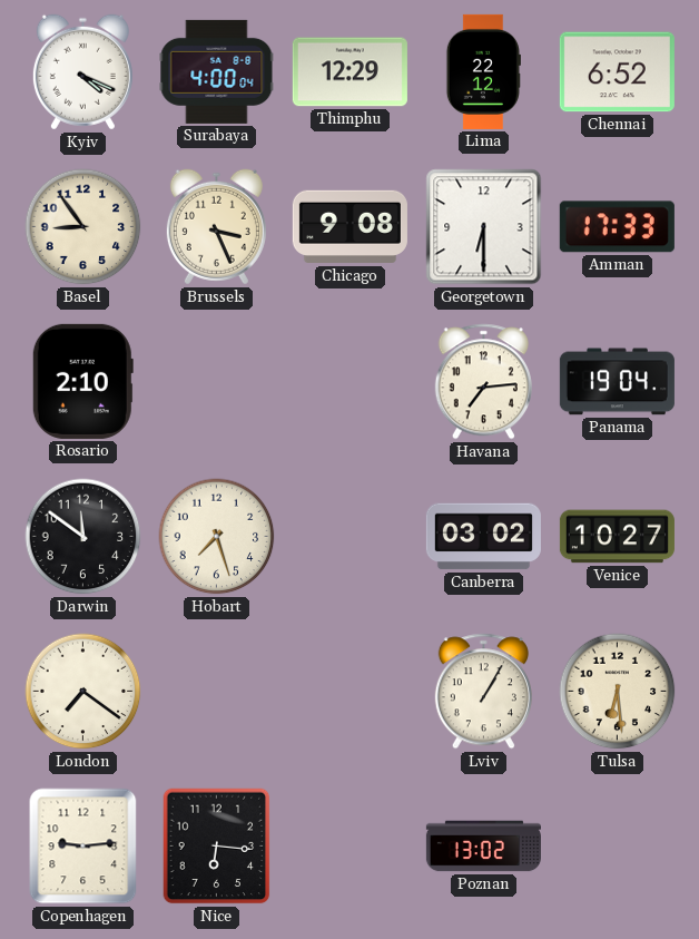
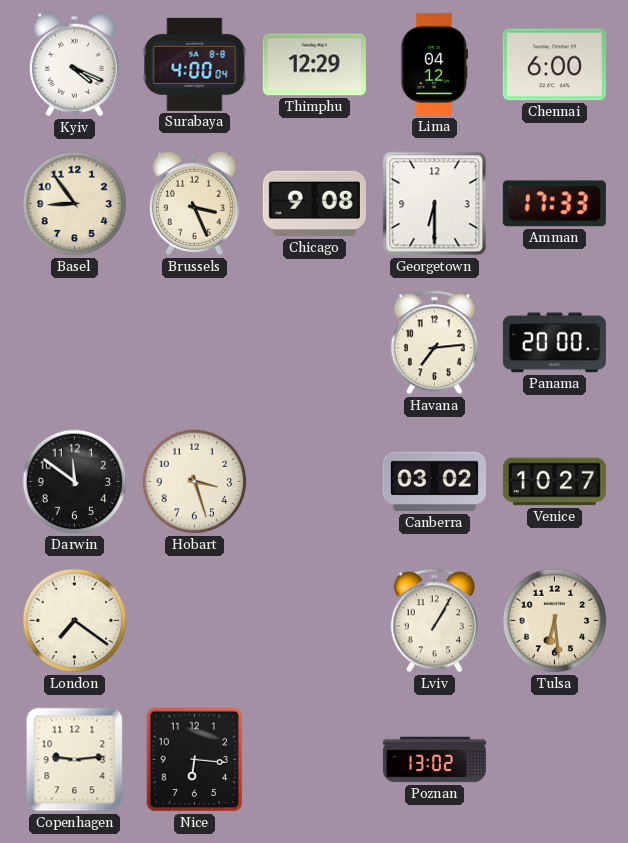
Lima: 22:12 -> 04:12
Chennai: 6:52 -> 6:00
Rosario: 2:10 -> none
Panama: 19:04 -> 20:00
Hobart: 7:27 -> 3:27
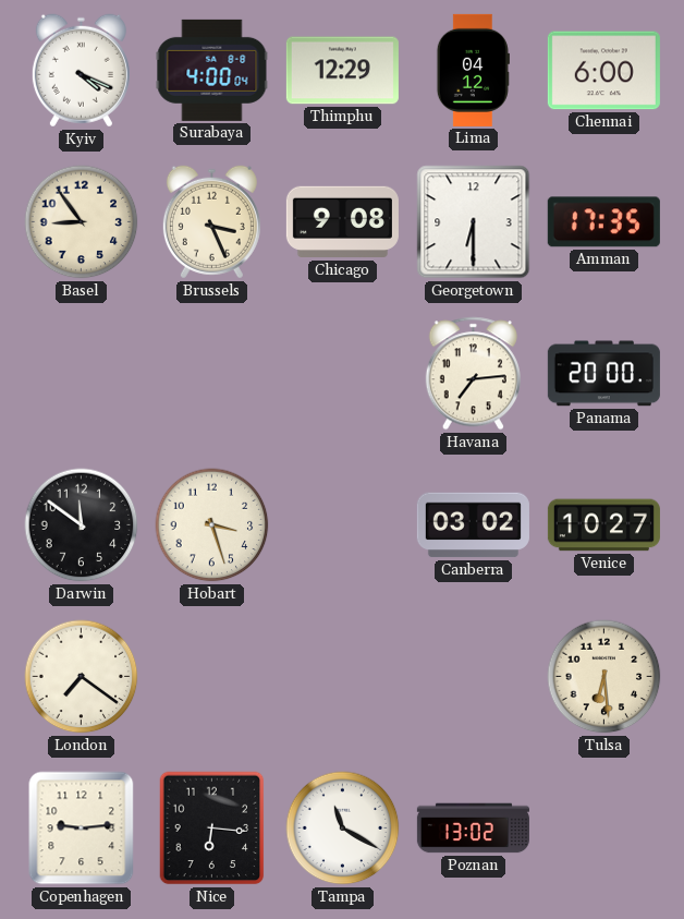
Amman: 17:33 -> 17:35
Lviv: 1:05 -> none
Tampa: none -> 11:20
